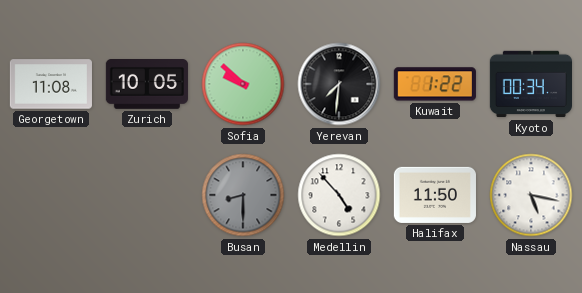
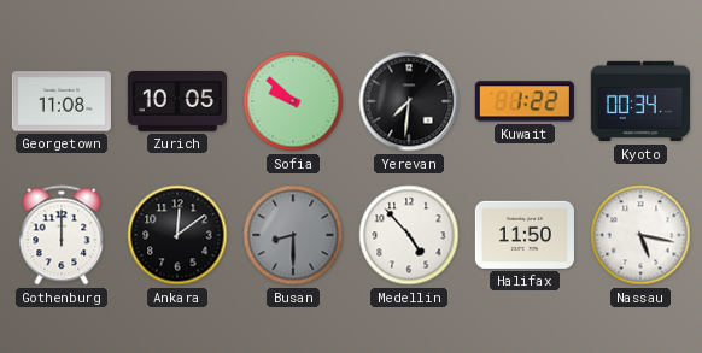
Gothenburg: none -> 12:00
Ankara: none -> 12:09
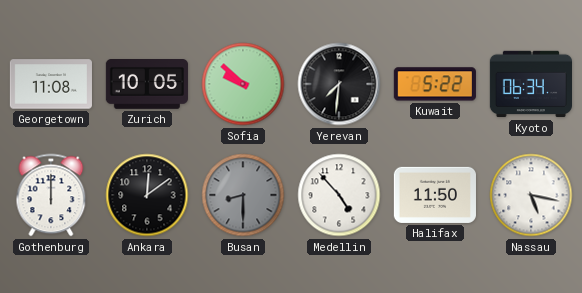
Kuwait: 1:22 -> 5:22
Kyoto: 00:34 -> 06:34
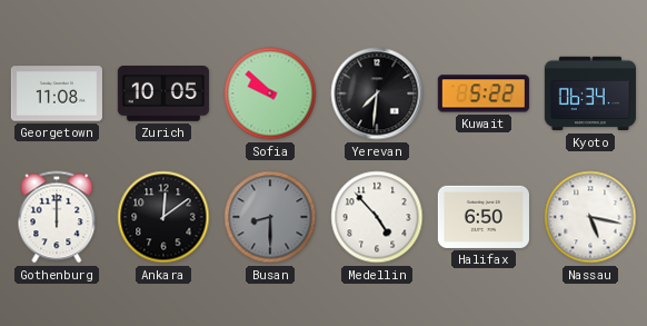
Halifax: 11:50 -> 6:50
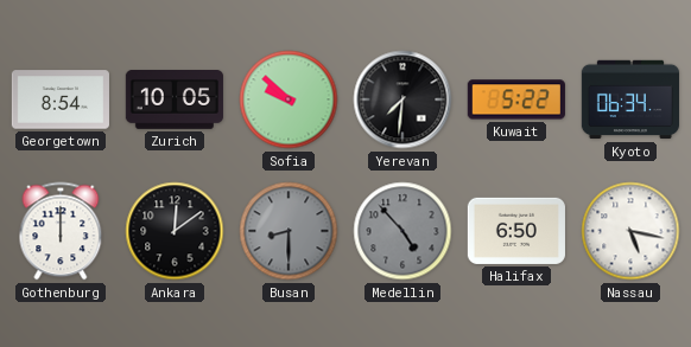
Georgetown: 11:08 -> 8:54
Medellin dial: white -> grey
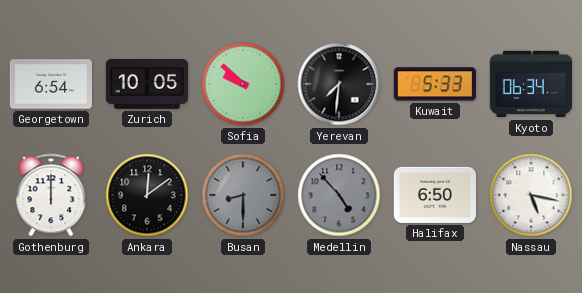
Georgetown: 8:54 -> 6:54
Kuwait: 5:22 -> 5:33
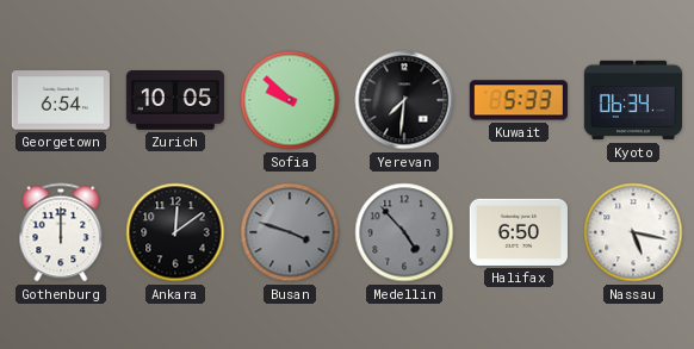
Busan: 8:30 -> 3:48
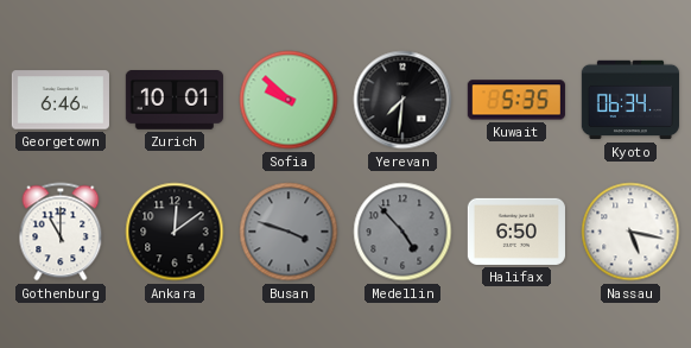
Georgetown: 6:54 -> 6:46
Zurich: 10:05 -> 10:01
Kuwait: 5:33 -> 5:35
Gothenburg: 12:00 -> 11:00
